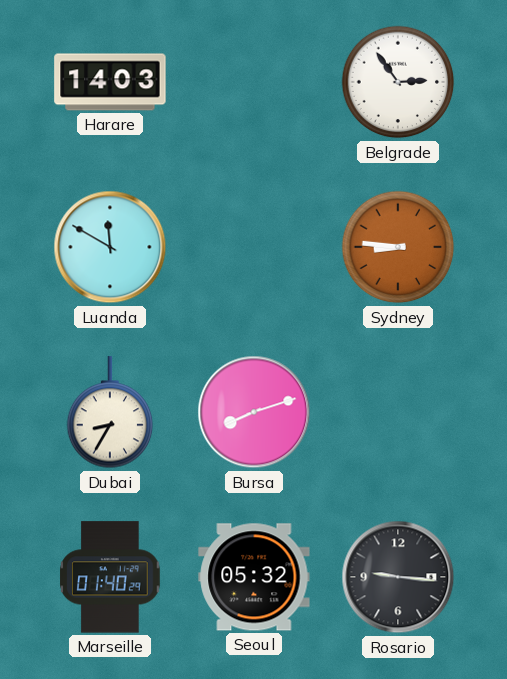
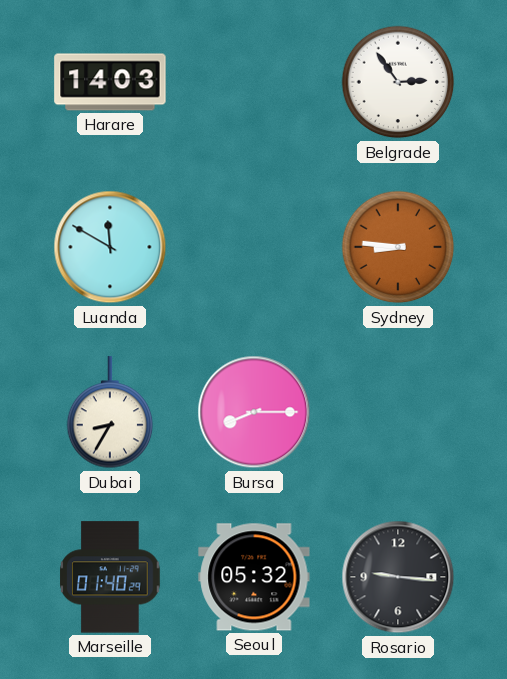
Bursa: 8:12 -> 8:15
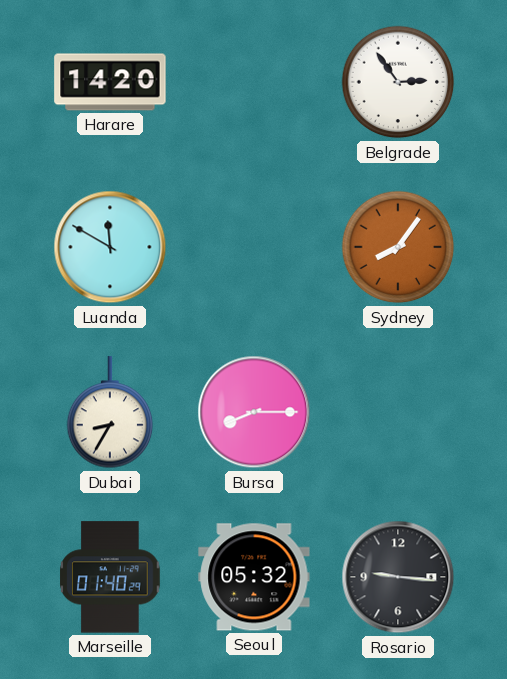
Harare: 14:03 -> 14:20
Sydney: 8:46 -> 8:06
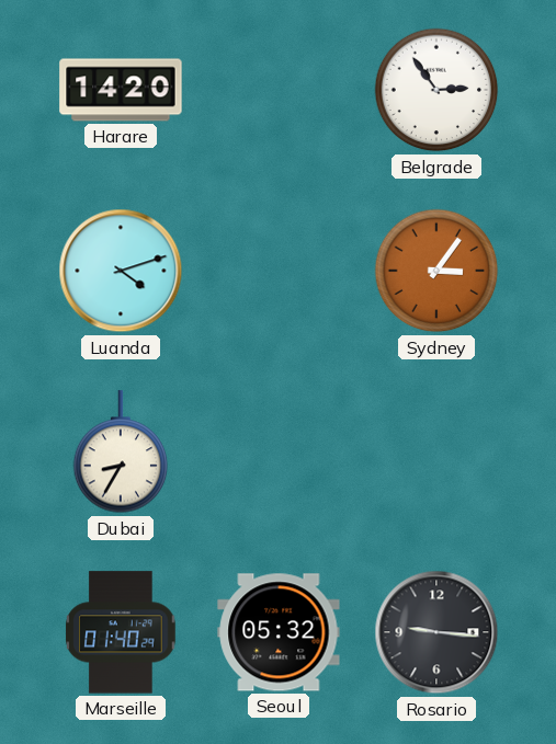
Luanda: 11:50 -> 4:12
Sydney: 8:06 -> 3:06
Bursa: 8:15 -> none
